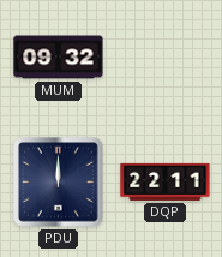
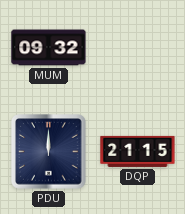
DQP: 22:11 -> 21:15
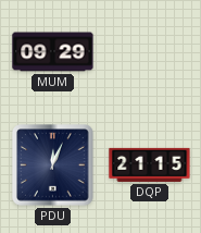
MUM: 09:32 -> 09:29
PDU: 12:00 -> 12:04
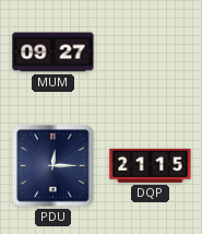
MUM: 09:29 -> 09:27
PDU: 12:04 -> 12:15
